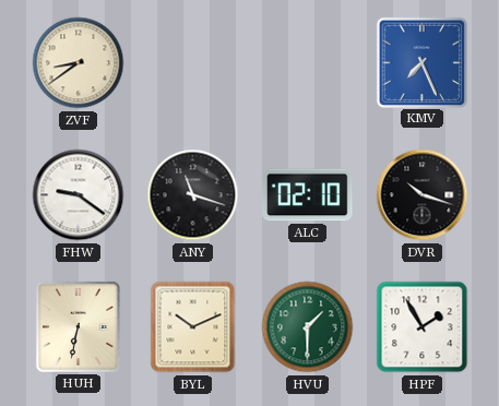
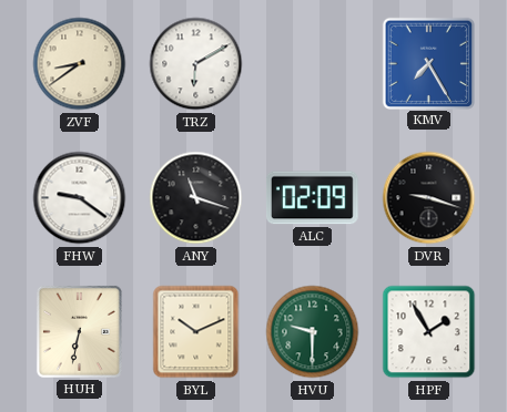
TRZ: none -> 6:10
KMV: 7:26 -> 7:25
ALC: 02:10 -> 02:09
DVR: 10:18 -> 9:18
HVU: 1:30 -> 9:30
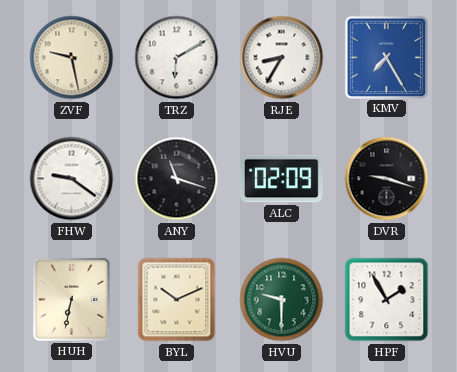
ZVF: 8:39 -> 9:28
RJE: none -> 8:35
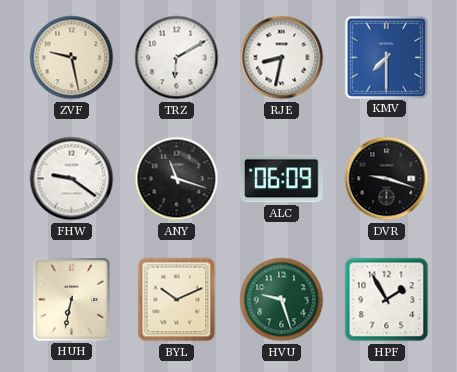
RJE: 8:35 -> 8:32
KMV: 7:25 -> 7:30
ALC: 02:09 -> 06:09
HVU: 9:30 -> 9:27
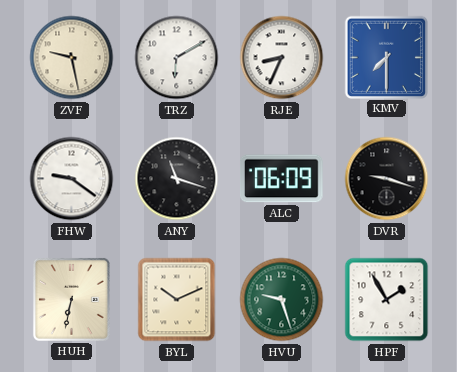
RJE: 8:32 -> 8:34
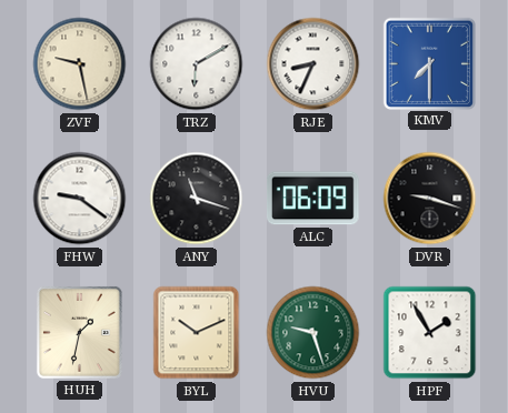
HUH: 6:32 -> 1:32
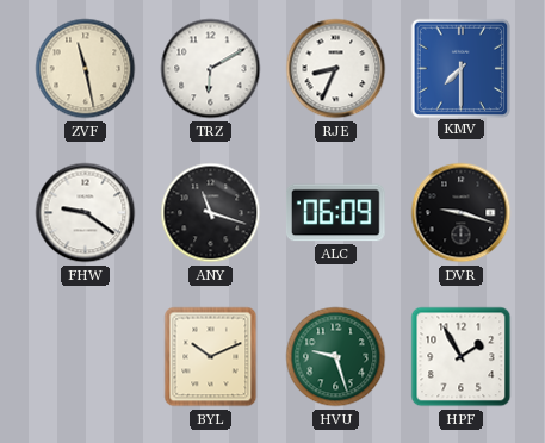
ZVF: 9:28 -> 11:28
HUH: 1:32 -> none
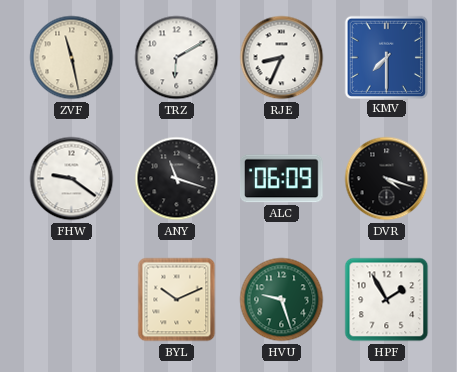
DVR: 9:18 -> 4:18
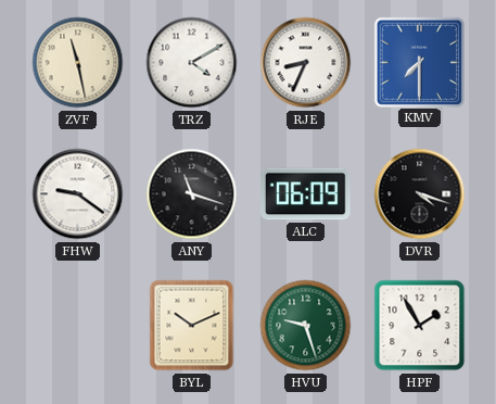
TRZ: 6:10 -> 4:10
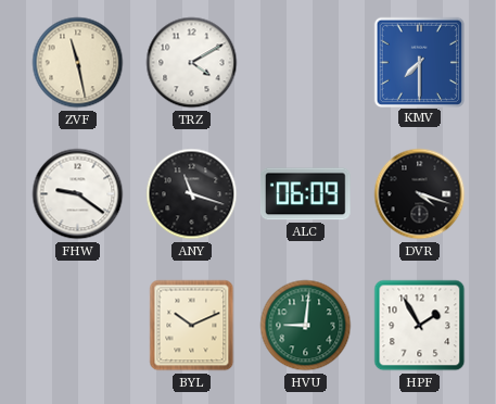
RJE: 8:34 -> none
HVU: 9:27 -> 9:01
